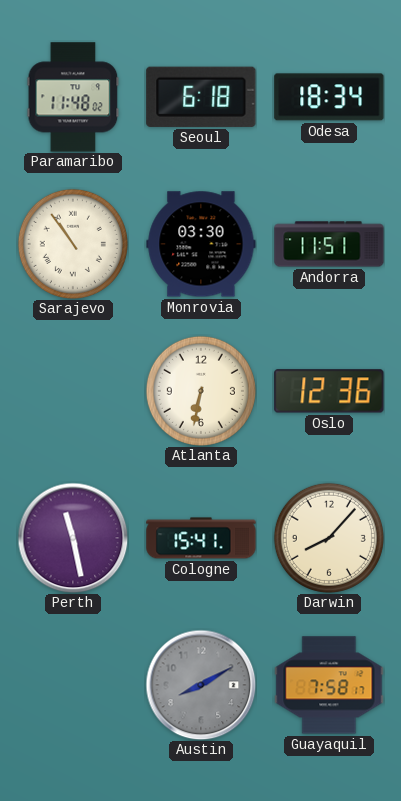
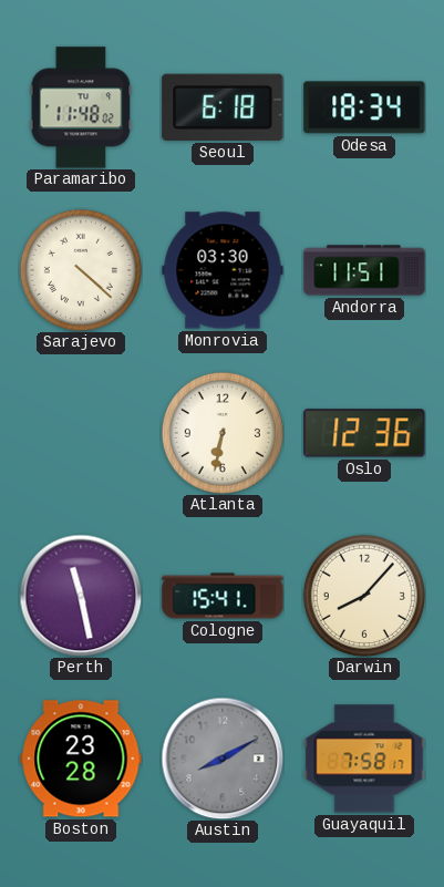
Sarajevo: 10:54 -> 4:22
Boston: none -> 23:28
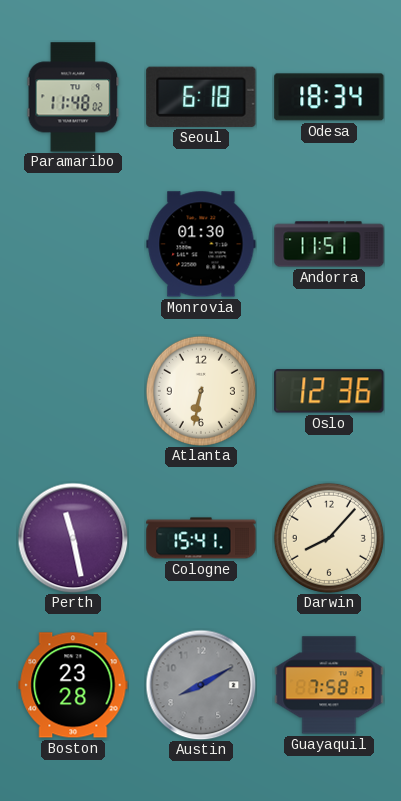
Sarajevo: 4:22 -> none
Monrovia: 03:30 -> 01:30
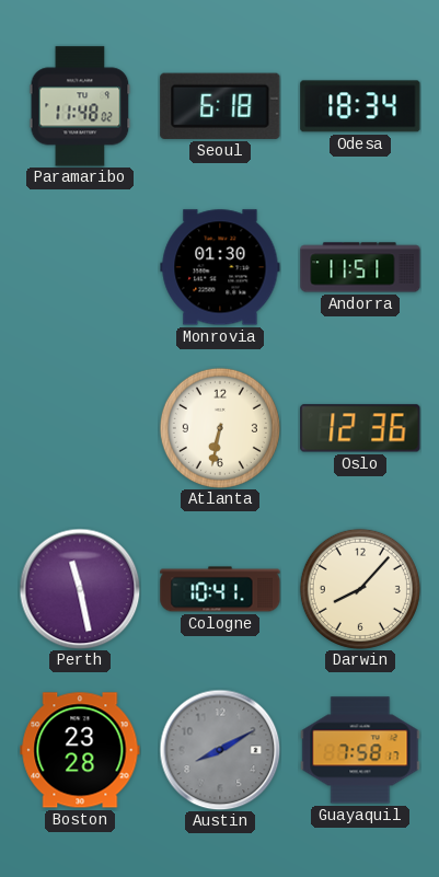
Cologne: 15:41 -> 10:41
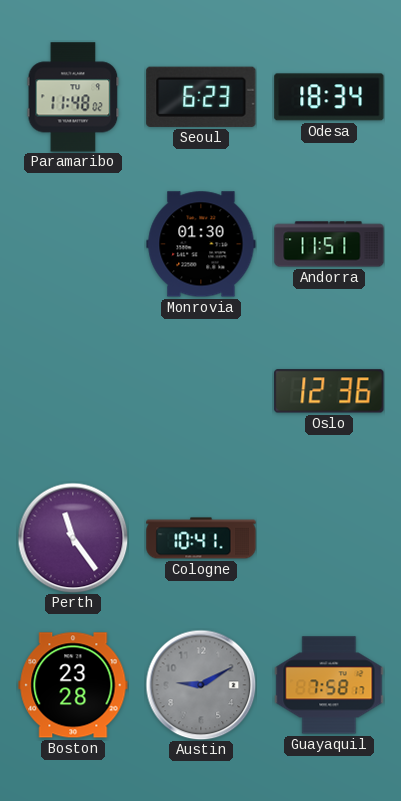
Seoul: 6:18 -> 6:23
Atlanta: 6:32 -> none
Perth: 11:28 -> 11:24
Darwin: 8:07 -> none
Austin: 8:10 -> 9:10
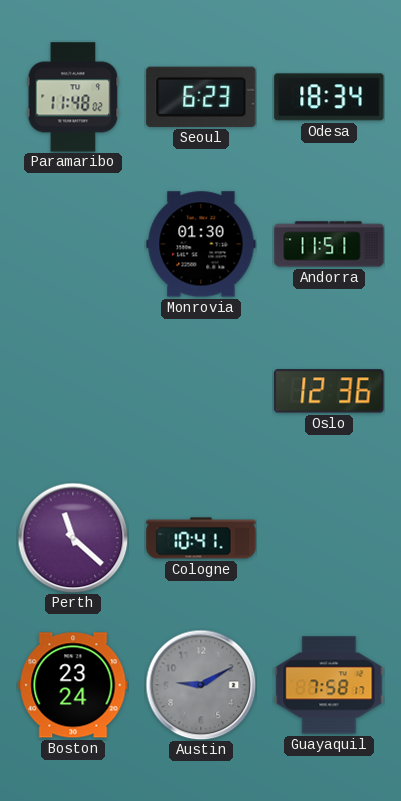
Perth: 11:24 -> 11:22
Boston: 23:28 -> 23:24
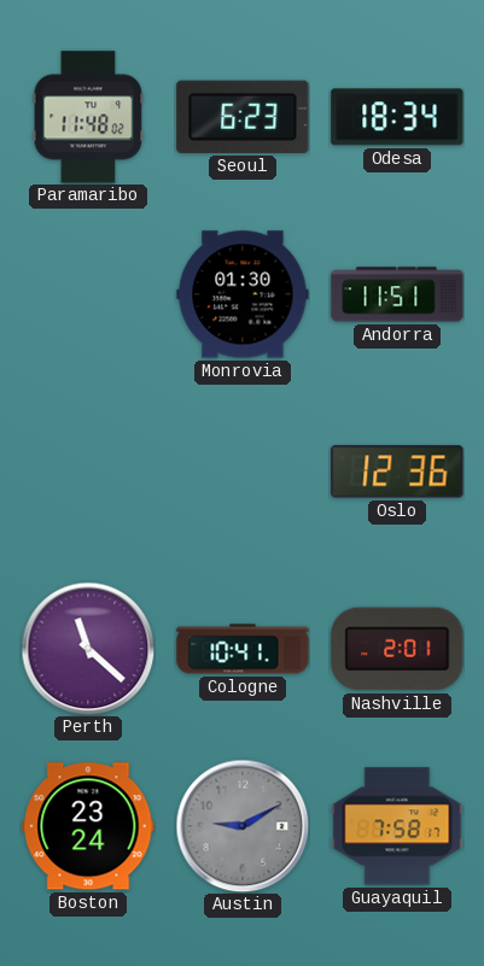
Nashville: none -> 2:01
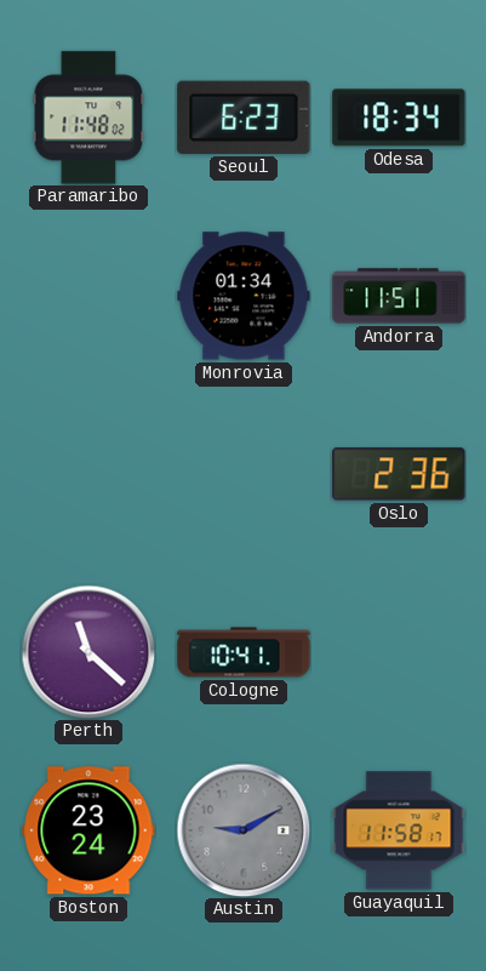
Monrovia: 01:30 -> 01:34
Oslo: 12:36 -> 2:36
Nashville: 2:01 -> none
Guayaquil: 7:58 -> 11:58
